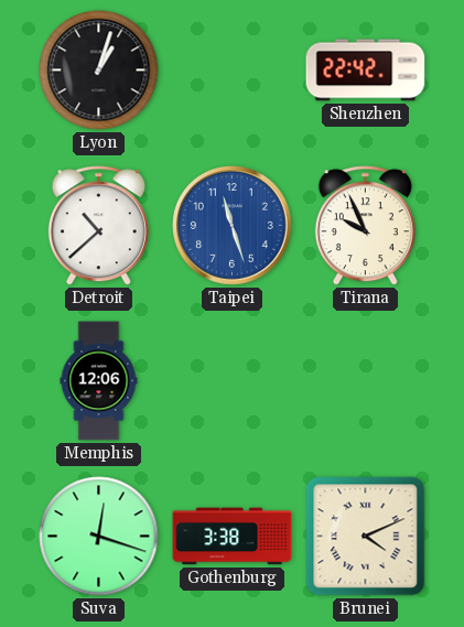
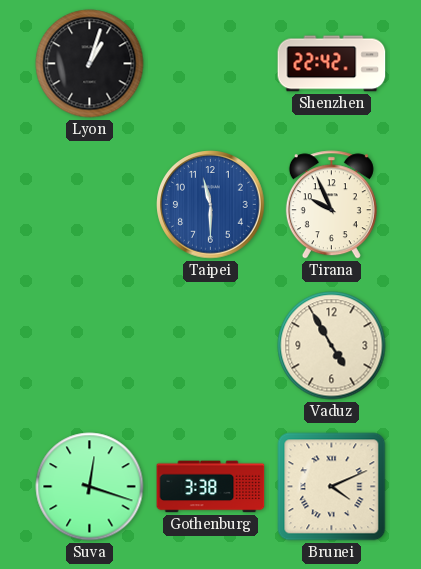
Detroit: 10:38 -> none
Taipei: 11:27 -> 11:30
Memphis: 12:06 -> none
Vaduz: none -> 4:55
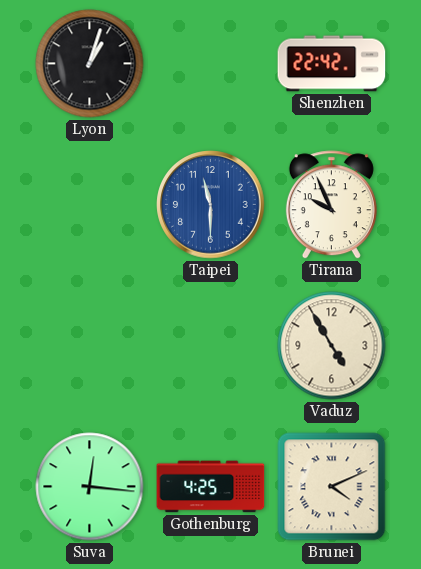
Suva: 12:18 -> 12:16
Gothenburg: 3:38 -> 4:25
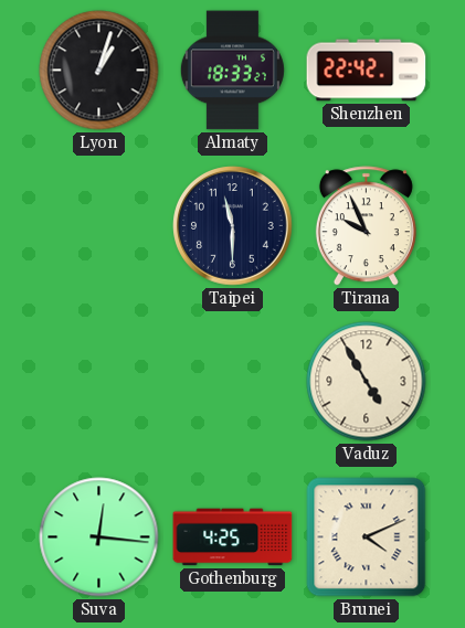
Almaty: none -> 18:33
Taipei dial: blue -> navy
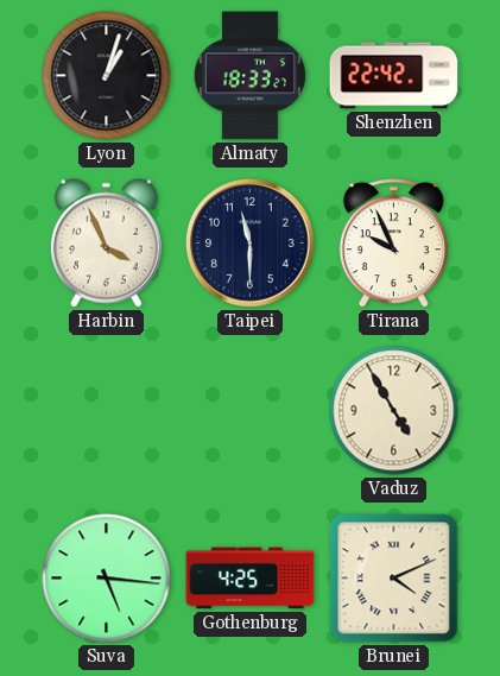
Harbin: none -> 3:56
Suva: 12:16 -> 5:16
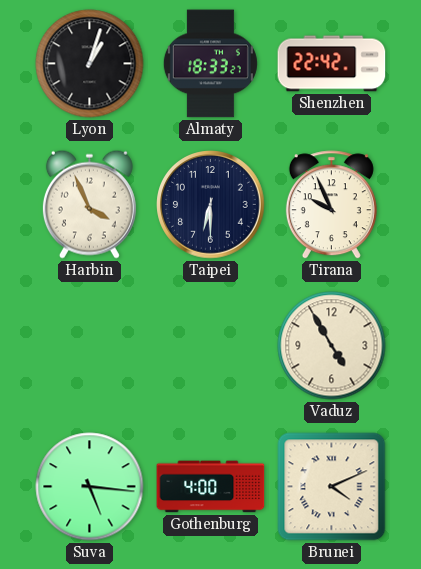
Taipei: 11:30 -> 6:30
Gothenburg: 4:25 -> 4:00
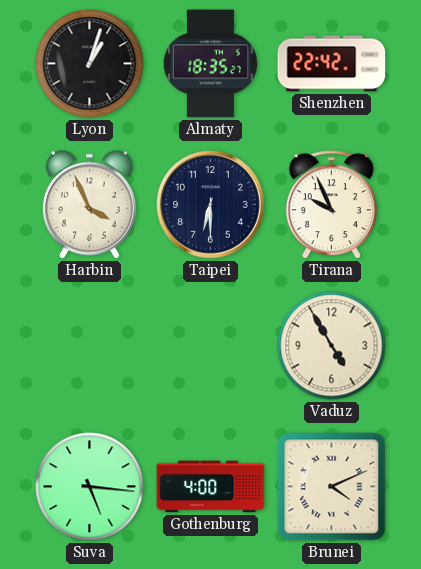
Almaty: 18:33 -> 18:35
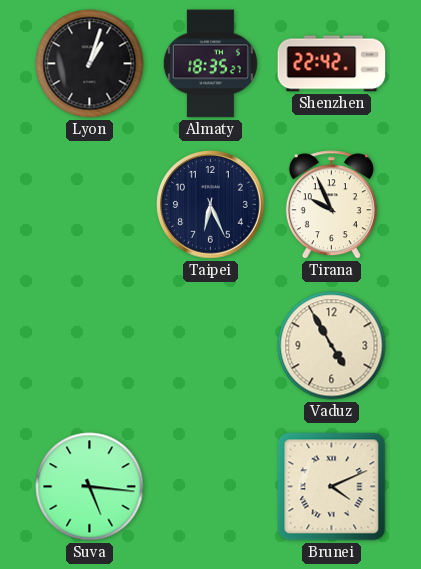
Harbin: 3:56 -> none
Taipei: 6:30 -> 6:26
Gothenburg: 4:00 -> none
